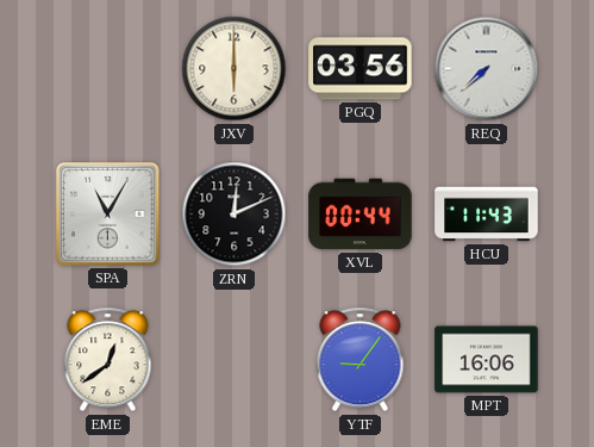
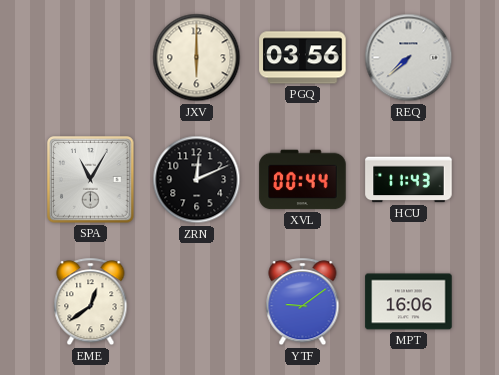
YTF: 9:06 -> 9:09
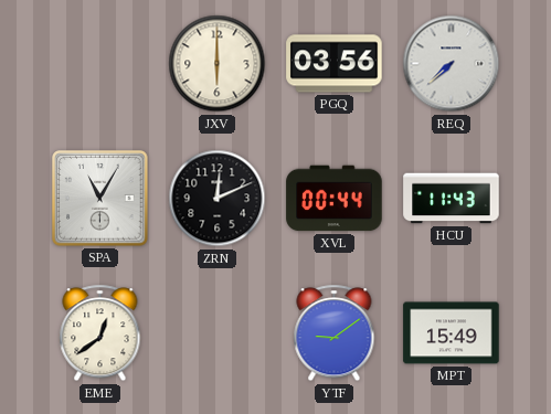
MPT: 16:06 -> 15:49
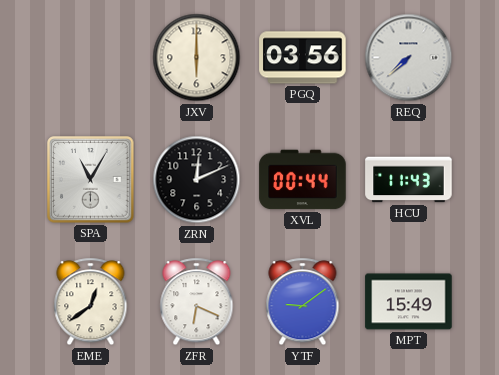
ZFR: none -> 6:19
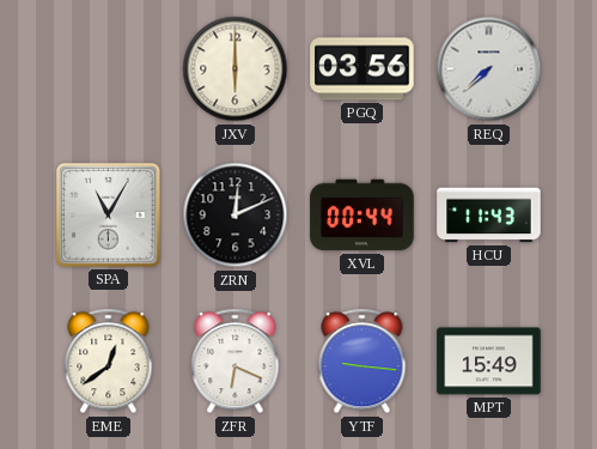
YTF: 9:09 -> 9:16
